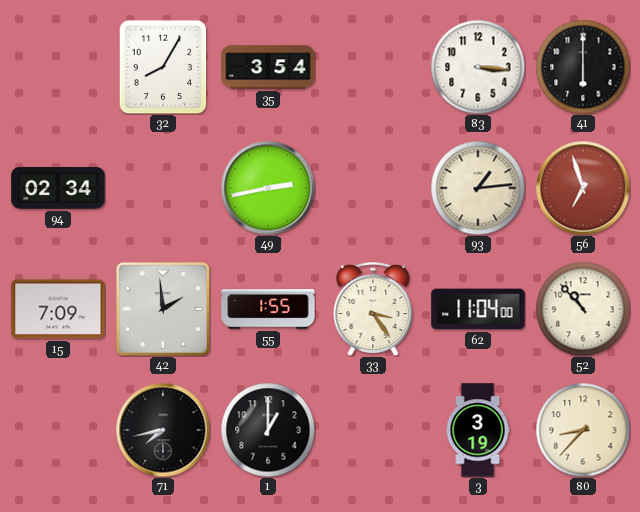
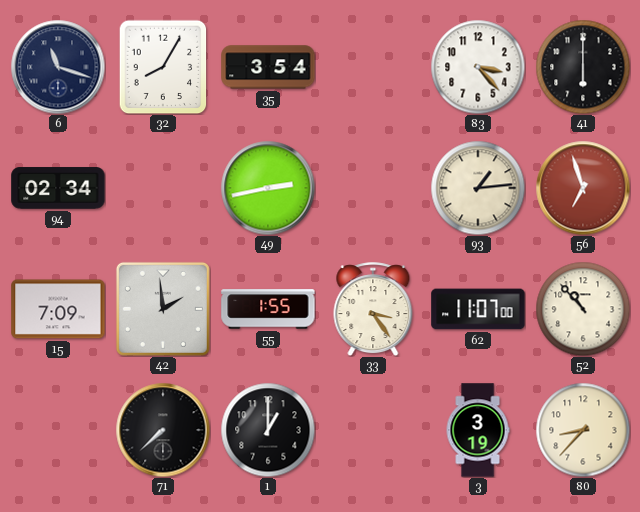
6: none -> 11:18
83: 3:16 -> 3:23
62: 11:04 -> 11:07
71: 7:43 -> 7:38
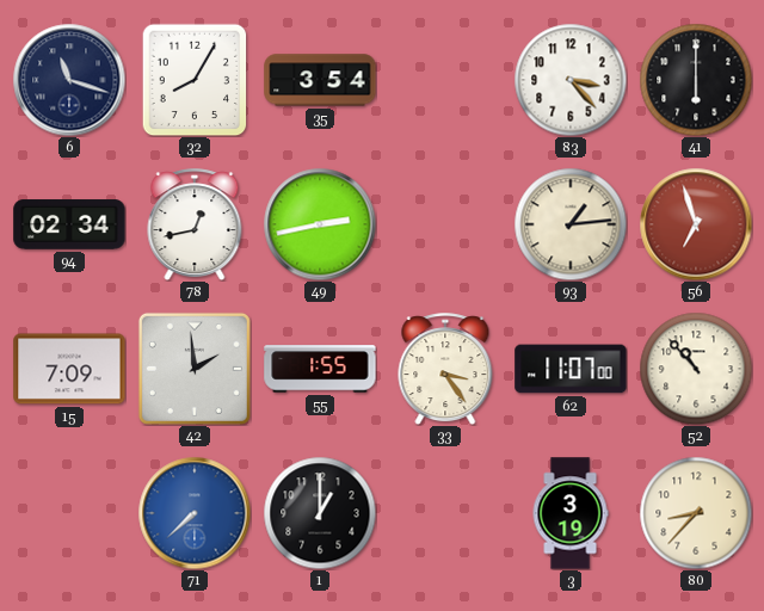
78: none -> 12:43
71 dial: black -> blue
